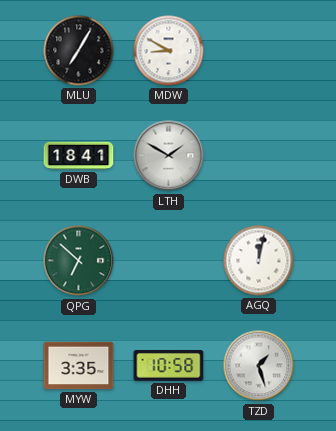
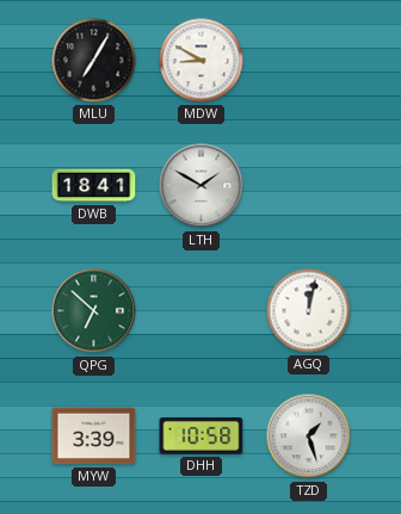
MYW: 3:35 -> 3:39
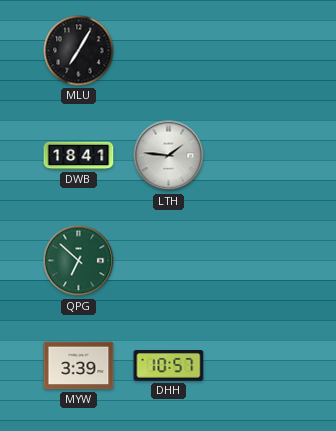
MDW: 8:50 -> none
LTH: 1:50 -> 1:46
AGQ: 12:02 -> none
DHH: 10:58 -> 10:57
TZD: 1:27 -> none
